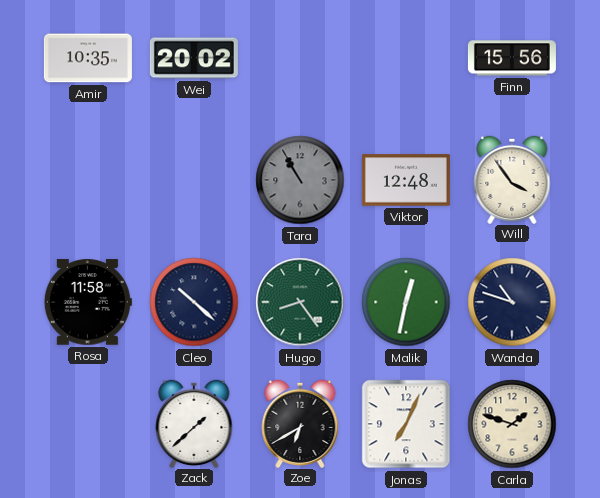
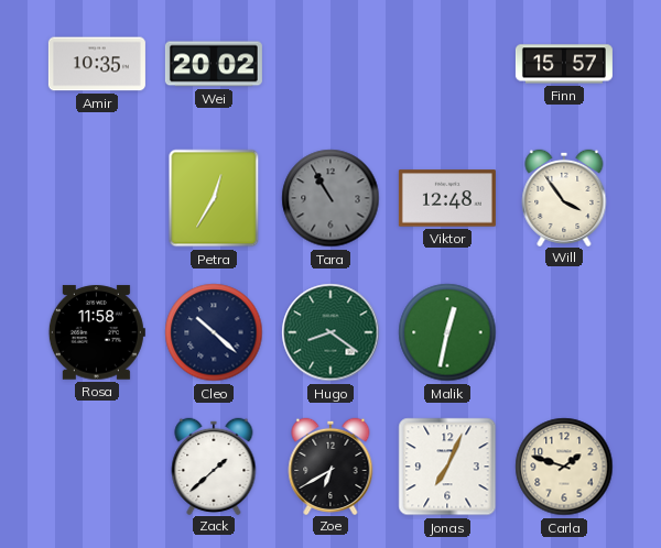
Finn: 15:56 -> 15:57
Petra: none -> 12:35
Hugo: 8:24 -> 8:21
Wanda: 10:48 -> none
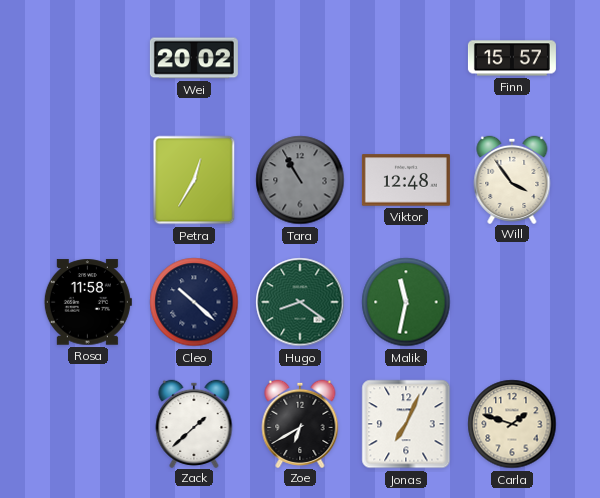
Amir: 10:35 -> none
Malik: 12:32 -> 11:32
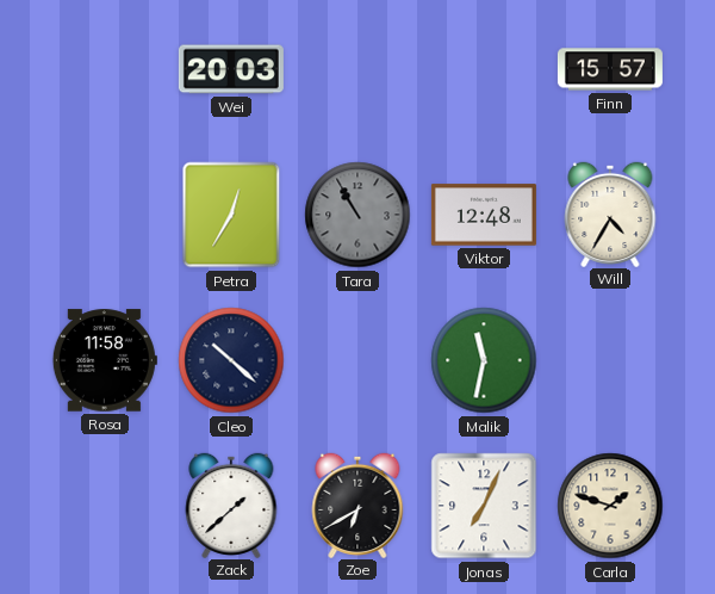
Wei: 20:02 -> 20:03
Will: 3:54 -> 4:35
Hugo: 8:21 -> none
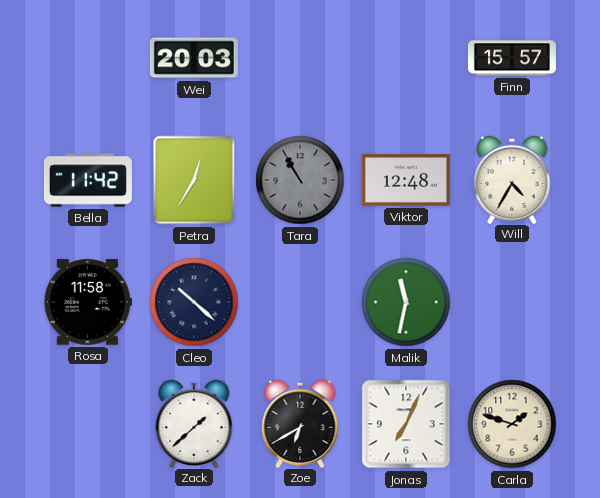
Bella: none -> 11:42
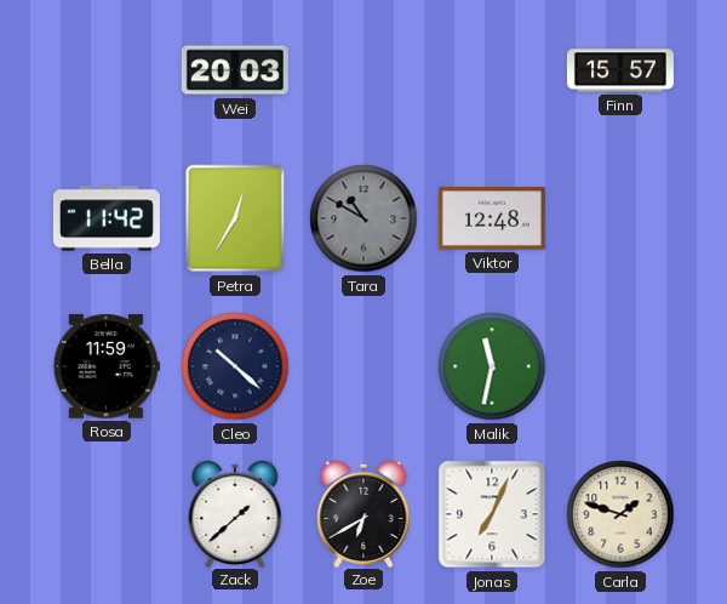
Tara: 10:55 -> 10:50
Will: 4:35 -> none
Rosa: 11:58 -> 11:59
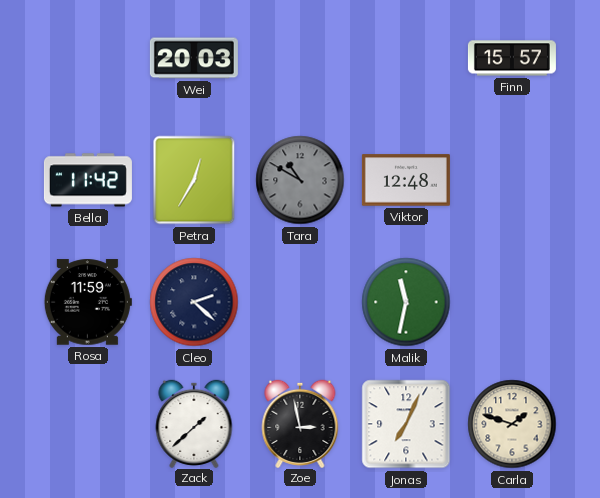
Cleo: 10:22 -> 2:22
Zoe: 6:40 -> 2:58
